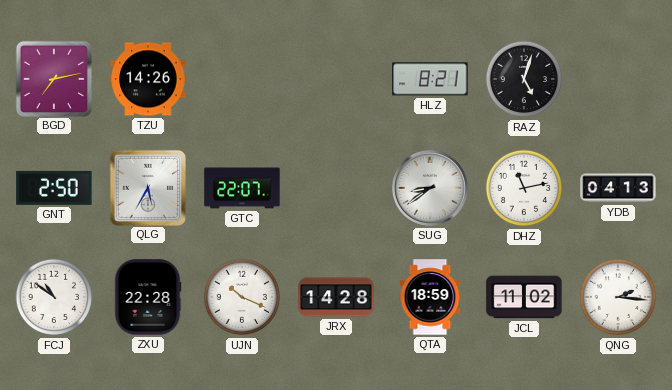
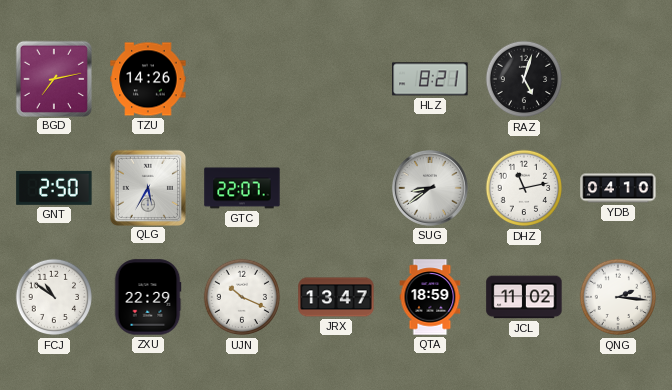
YDB: 04:13 -> 04:10
ZXU: 22:28 -> 22:29
JRX: 14:28 -> 13:47
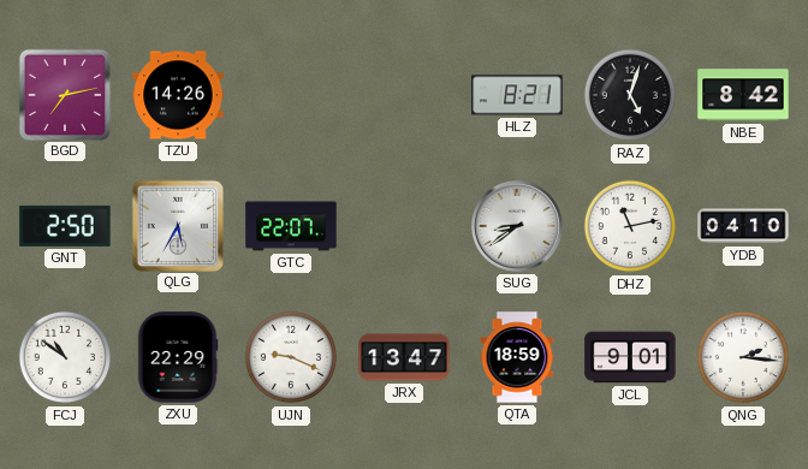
NBE: none -> 8:42
UJN: 10:19 -> 9:19
JCL: 11:02 -> 9:01
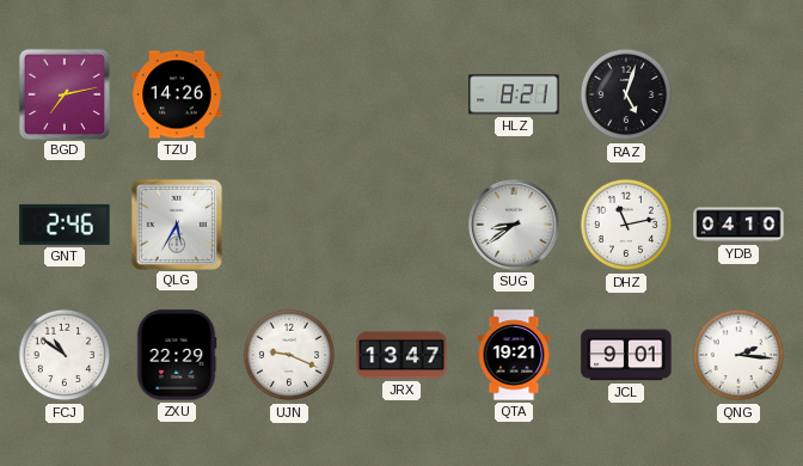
NBE: 8:42 -> none
GNT: 2:50 -> 2:46
GTC: 22:07 -> none
QTA: 18:59 -> 19:21
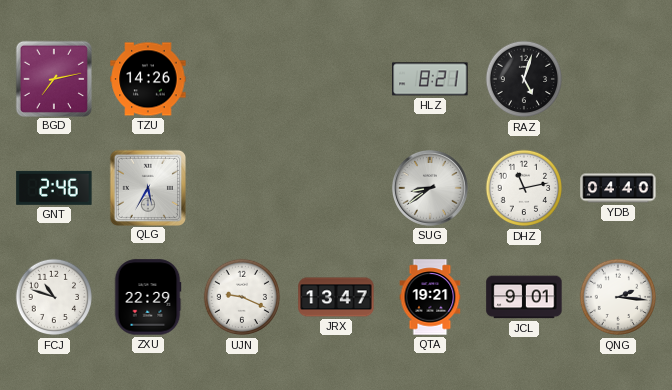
YDB: 04:10 -> 04:40
FCJ: 10:51 -> 10:48
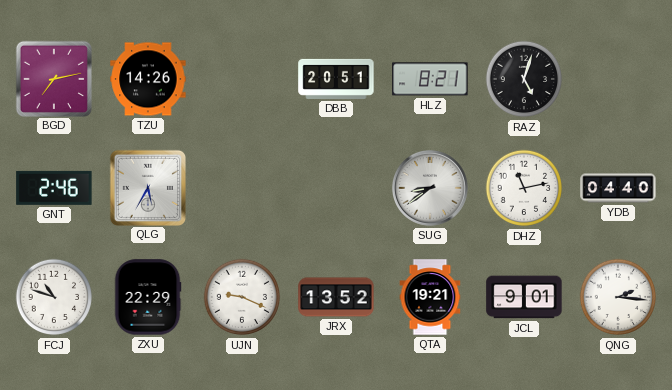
DBB: none -> 20:51
JRX: 13:47 -> 13:52
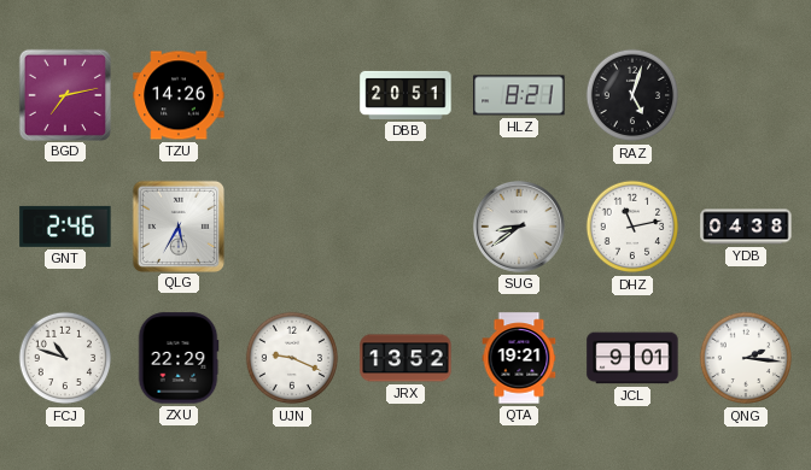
YDB: 04:40 -> 04:38
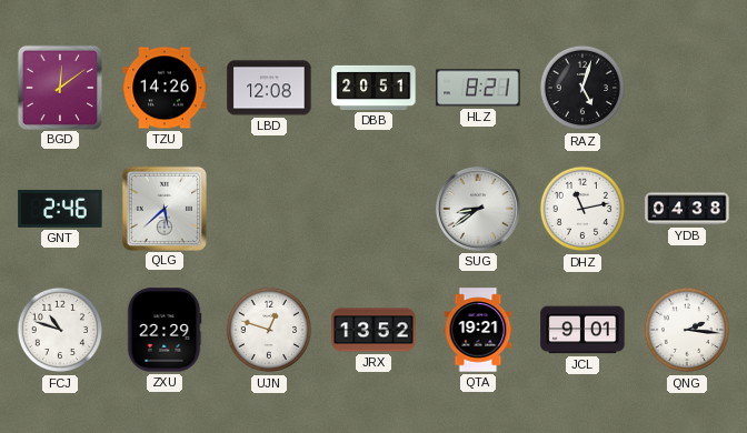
BGD: 7:13 -> 12:09
LBD: none -> 12:08
QLG: 5:35 -> 5:38
UJN: 9:19 -> 12:48
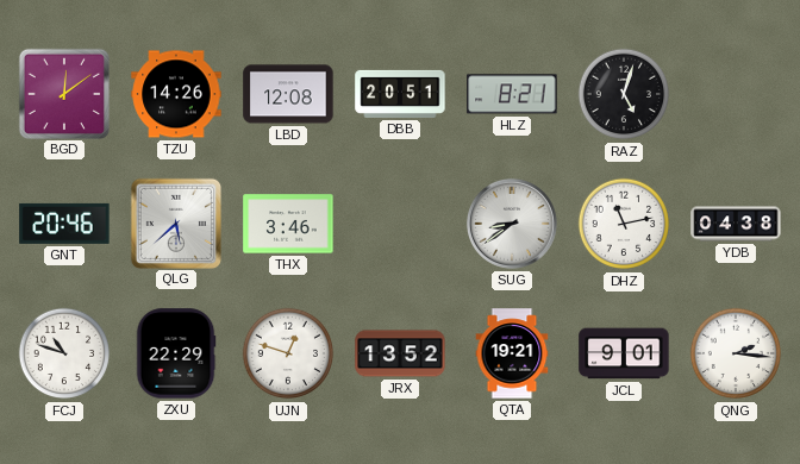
GNT: 2:46 -> 20:46
THX: none -> 3:46
